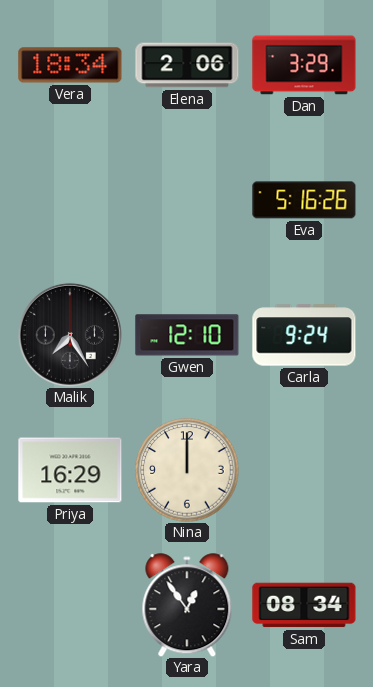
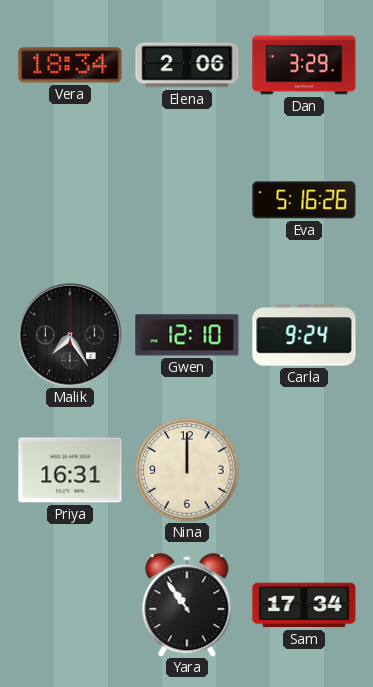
Priya: 16:29 -> 16:31
Yara: 12:54 -> 10:54
Sam: 08:34 -> 17:34
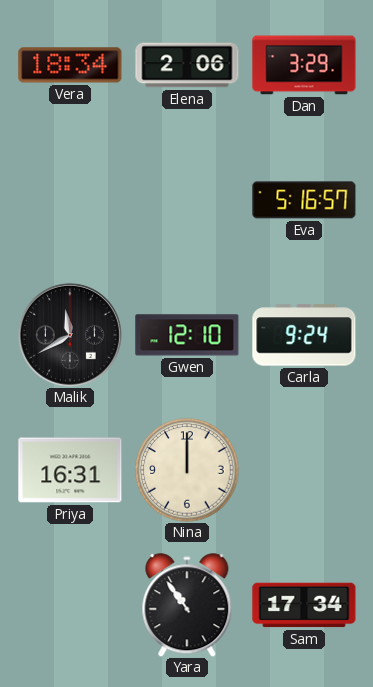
Eva: 5:16:26 -> 5:16:57
Malik: 7:25 -> 11:40
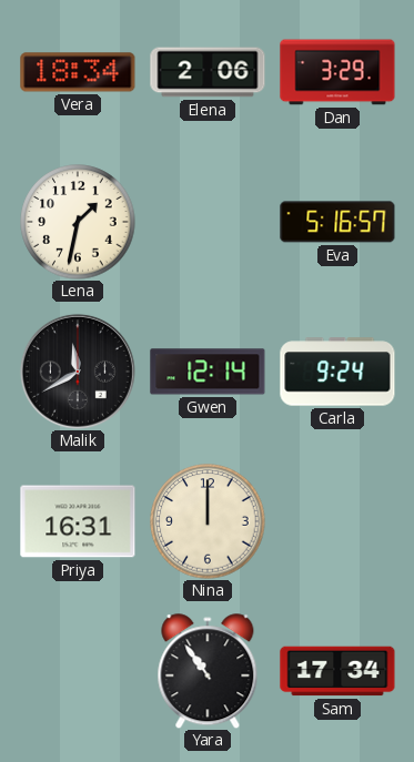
Lena: none -> 1:32
Gwen: 12:10 -> 12:14
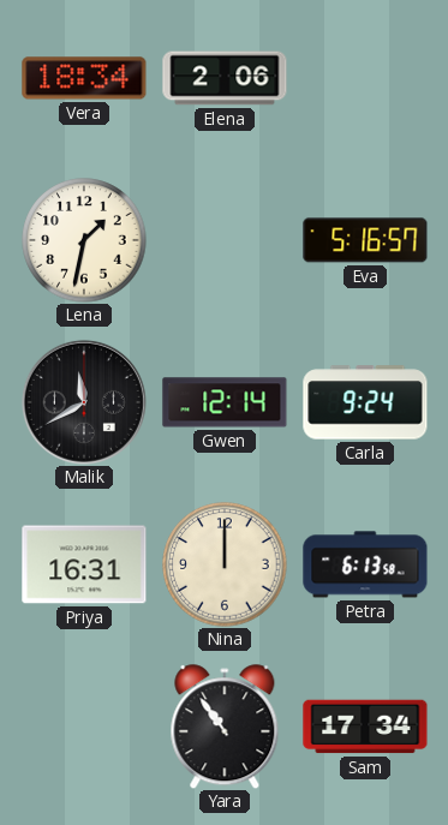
Dan: 3:29 -> none
Petra: none -> 6:13
